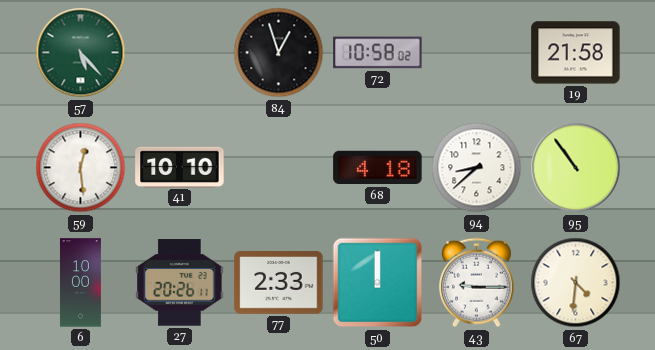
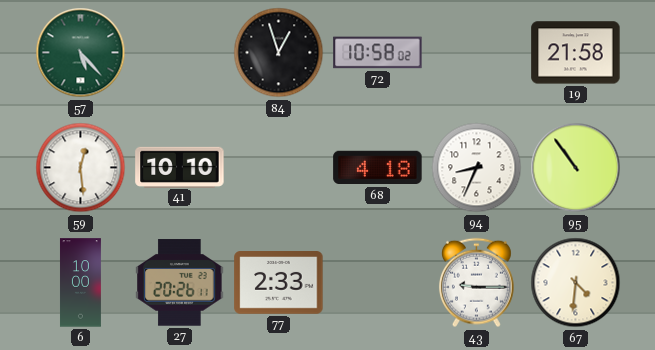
94: 8:38 -> 8:34
50: 12:00 -> none
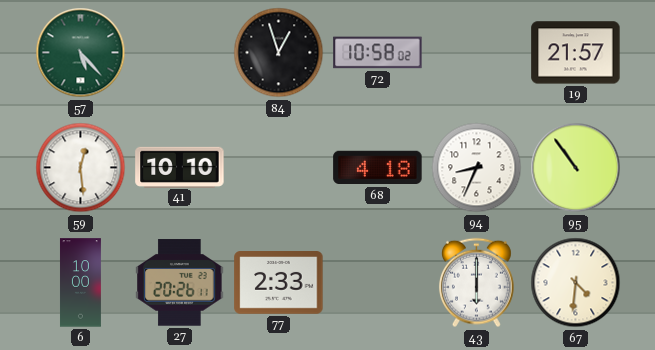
19: 21:58 -> 21:57
43: 9:15 -> 6:00
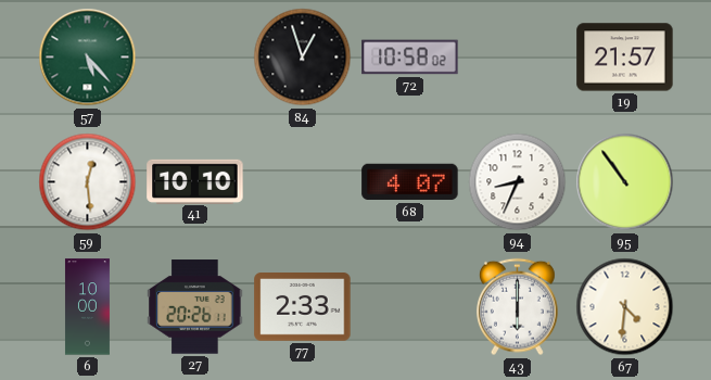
68: 4:18 -> 4:07
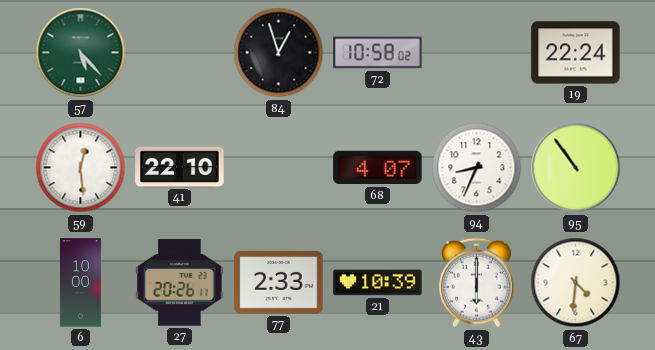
19: 21:57 -> 22:24
41: 10:10 -> 22:10
21: none -> 10:39
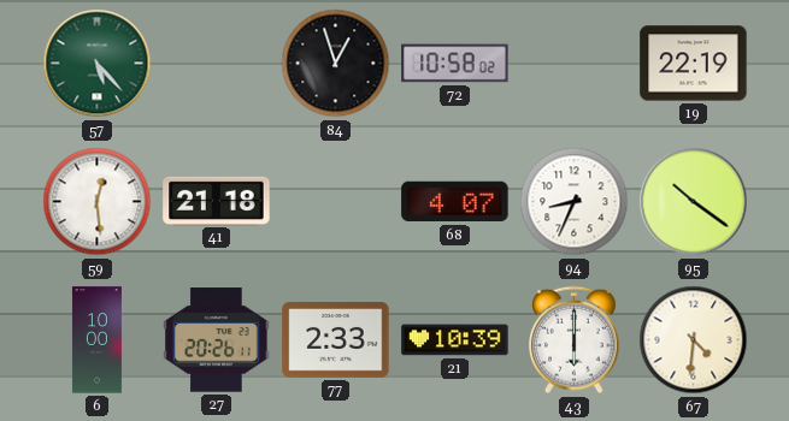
19: 22:24 -> 22:19
41: 22:10 -> 21:18
95: 10:54 -> 10:21
